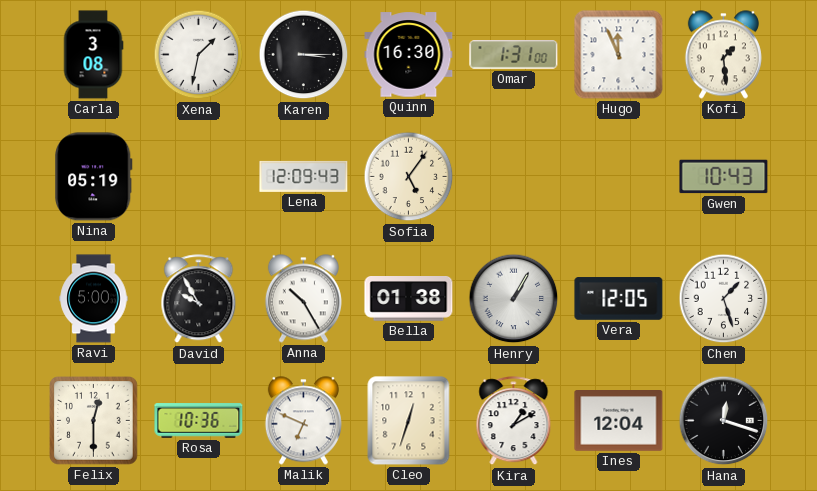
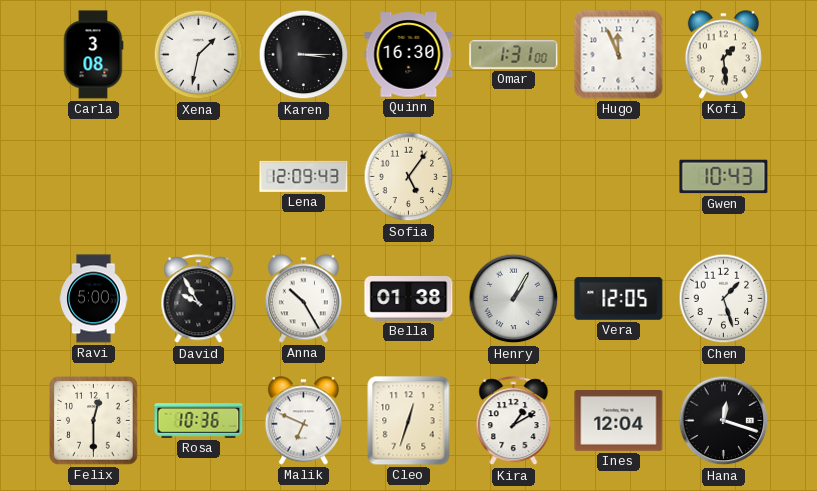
Nina: 05:19 -> none
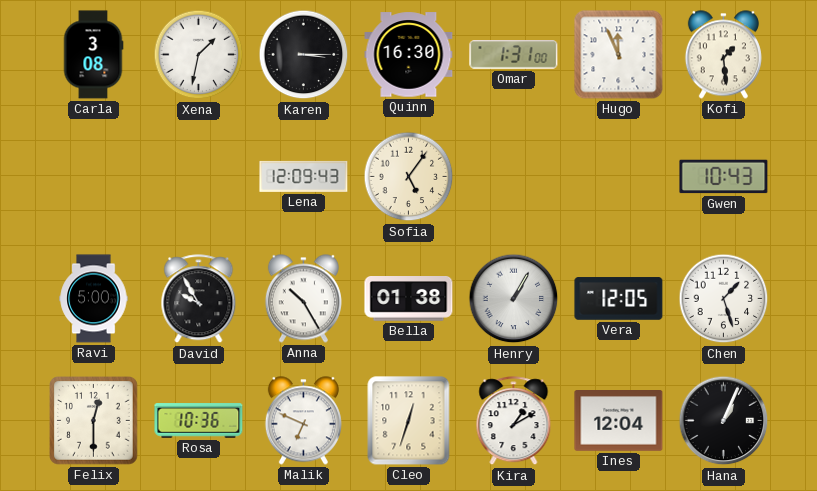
Hana: 12:18 -> 1:04
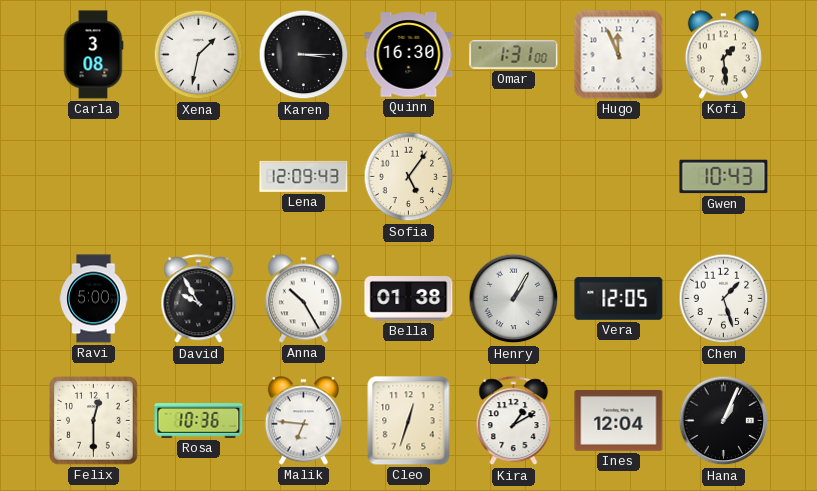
Malik: 6:49 -> 6:46
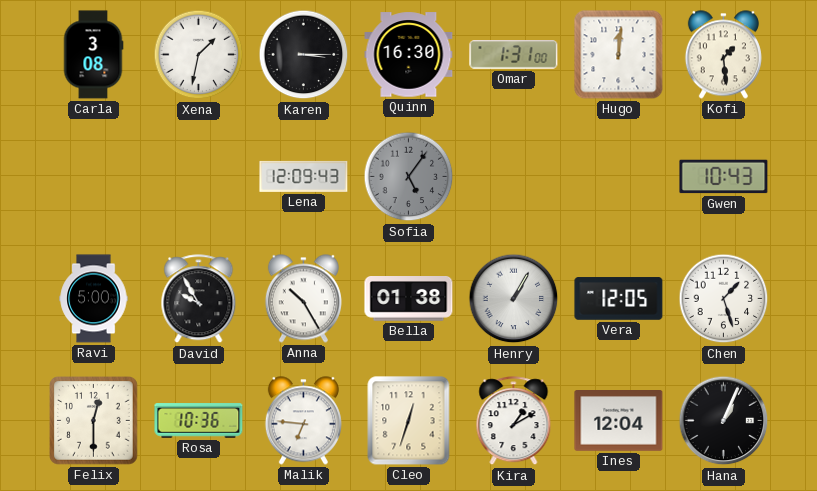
Hugo: 11:56 -> 12:01
Sofia dial: cream -> grey
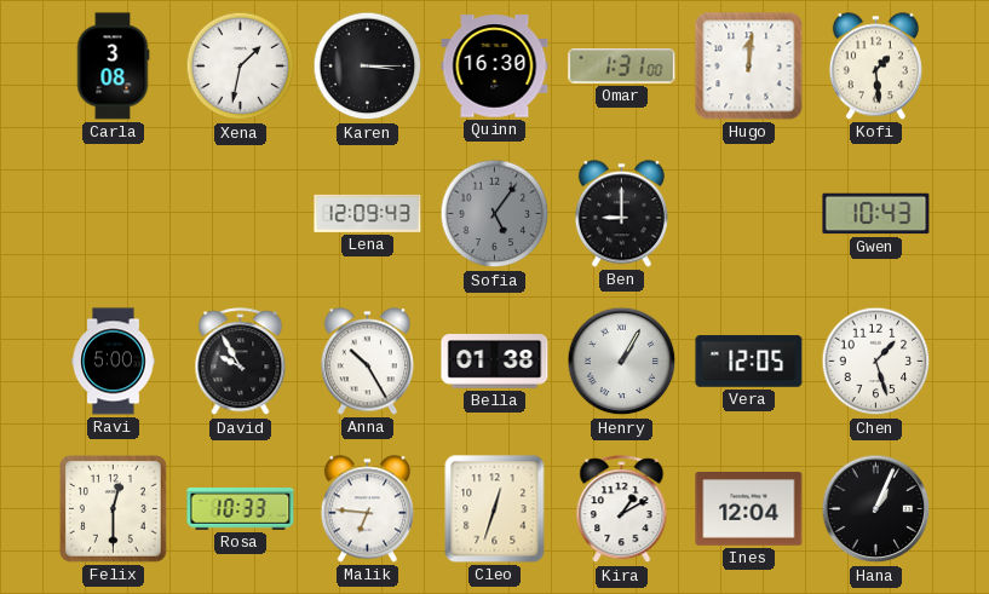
Ben: none -> 9:00
Rosa: 10:36 -> 10:33
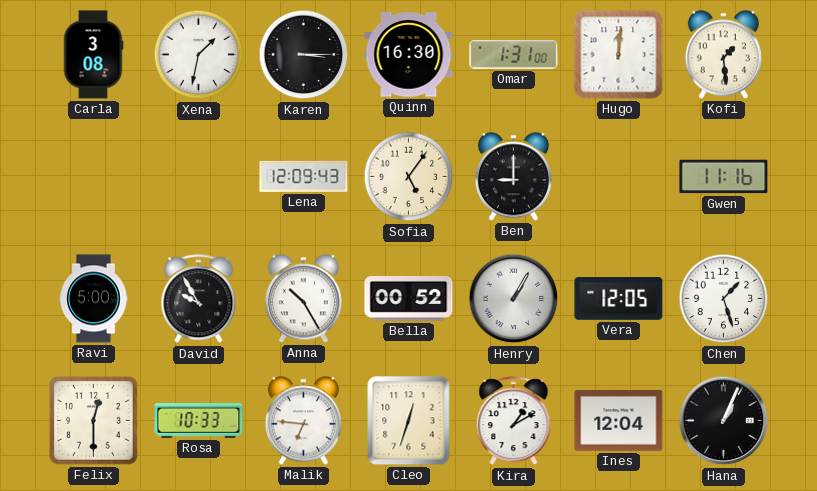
Sofia dial: grey -> cream
Gwen: 10:43 -> 11:16
Bella: 01:38 -> 00:52
